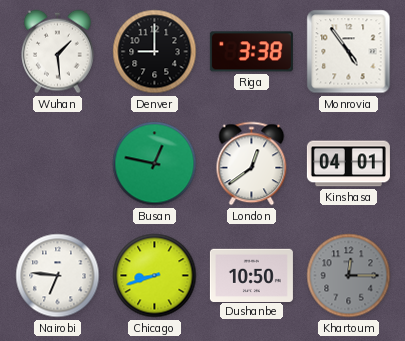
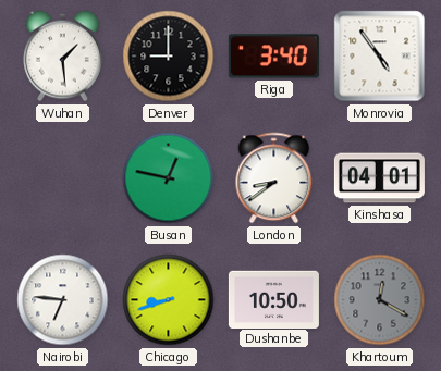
Riga: 3:38 -> 3:40
London: 12:39 -> 8:39
Khartoum: 12:15 -> 12:20
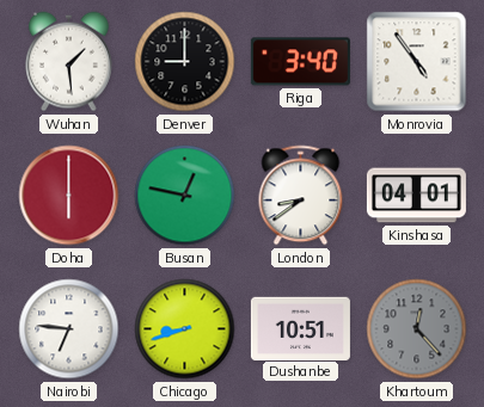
Doha: none -> 6:00
Dushanbe: 10:50 -> 10:51
Khartoum: 12:20 -> 12:23
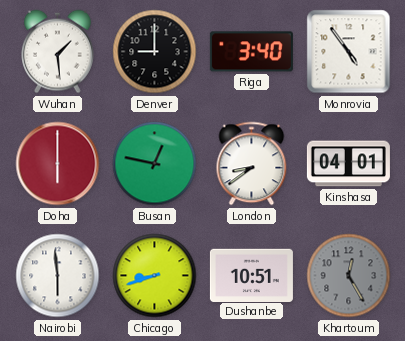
Nairobi: 6:46 -> 5:59
Khartoum: 12:23 -> 12:25
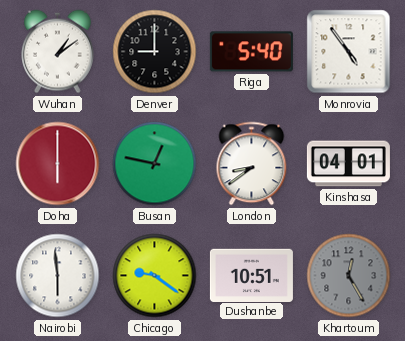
Wuhan: 1:29 -> 1:09
Riga: 3:40 -> 5:40
Chicago: 8:42 -> 9:21
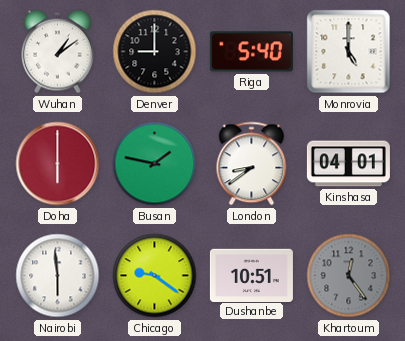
Monrovia: 4:54 -> 5:00
Busan: 12:47 -> 1:47
Khartoum: 12:25 -> 12:24
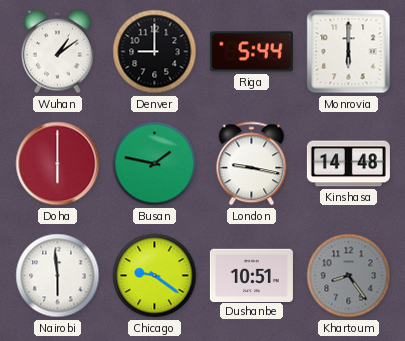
Riga: 5:40 -> 5:44
Monrovia: 5:00 -> 6:00
London: 8:39 -> 9:17
Kinshasa: 04:01 -> 14:48
Khartoum: 12:24 -> 8:24
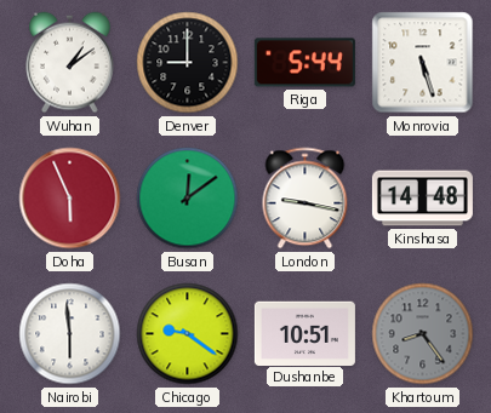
Monrovia: 6:00 -> 5:27
Doha: 6:00 -> 5:56
Busan: 1:47 -> 12:09
